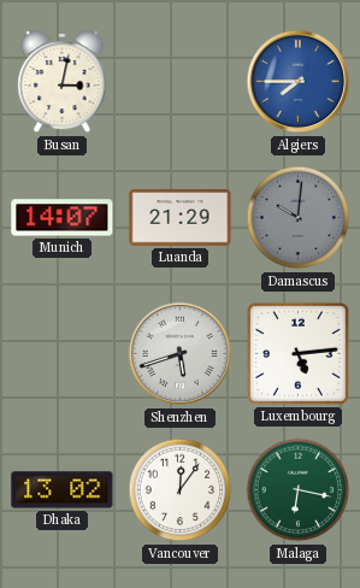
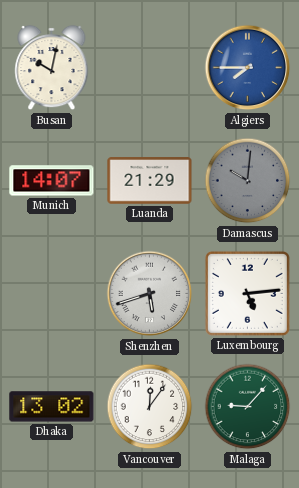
Busan: 3:02 -> 10:02
Malaga: 6:17 -> 9:07
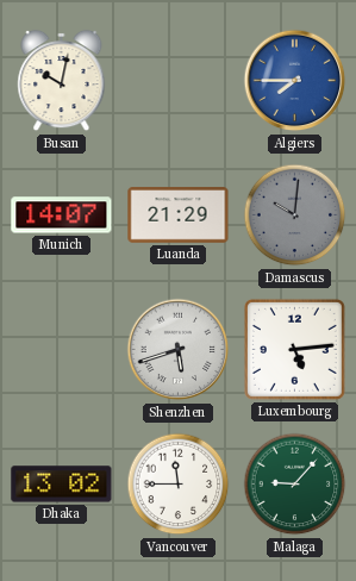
Vancouver: 12:06 -> 11:45
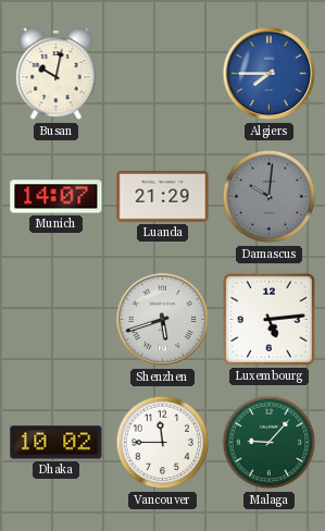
Dhaka: 13:02 -> 10:02
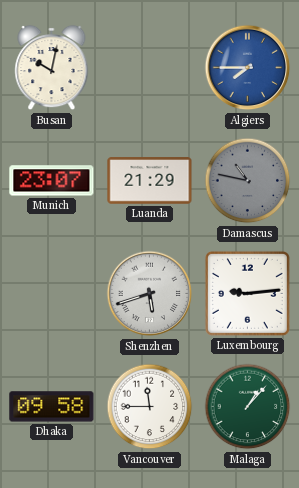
Munich: 14:07 -> 23:07
Damascus: 10:01 -> 10:47
Luxembourg: 5:14 -> 9:14
Dhaka: 10:02 -> 09:58
Malaga: 9:07 -> 1:07
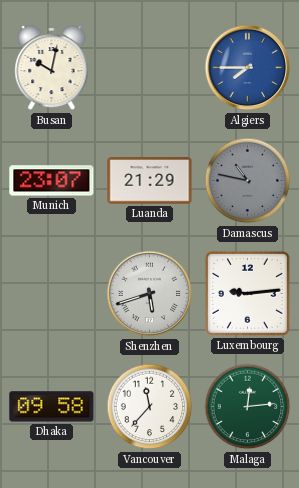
Vancouver: 11:45 -> 11:37
Malaga: 1:07 -> 12:14
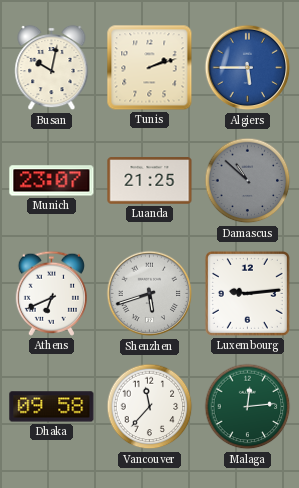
Tunis: none -> 2:12
Algiers: 7:45 -> 5:45
Luanda: 21:29 -> 21:25
Damascus: 10:47 -> 10:52
Athens: none -> 6:41
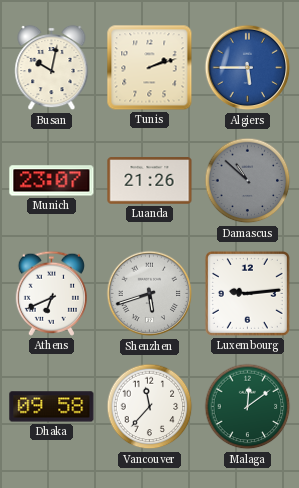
Luanda: 21:25 -> 21:26
Malaga: 12:14 -> 12:09
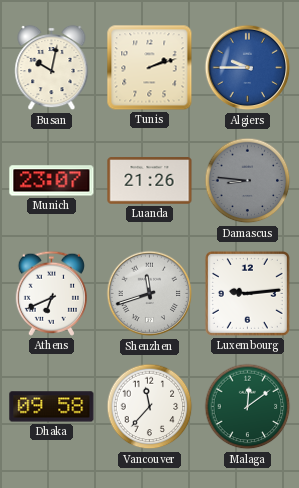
Algiers: 5:45 -> 9:45
Damascus: 10:52 -> 8:46
Shenzhen: 5:42 -> 11:42
